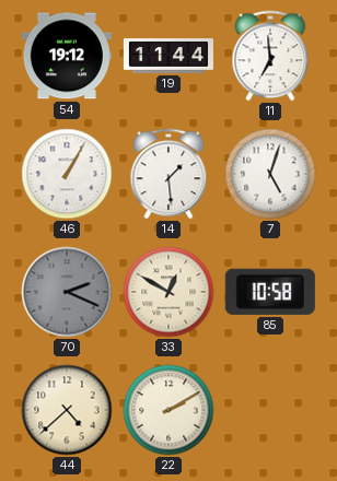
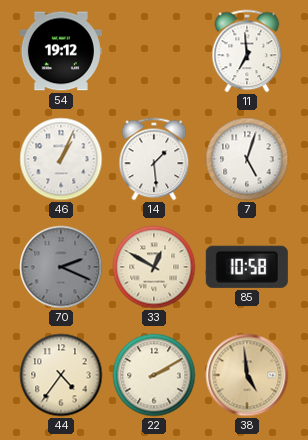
19: 11:44 -> none
46: 1:05 -> 1:04
44: 4:38 -> 4:36
38: none -> 4:59
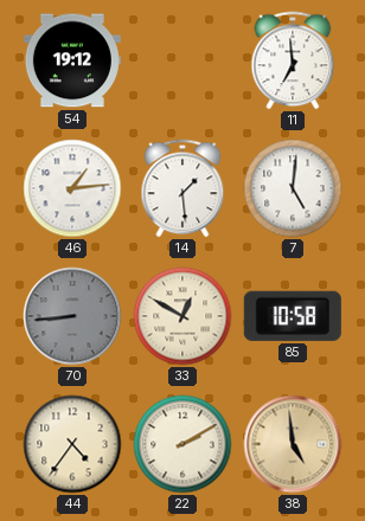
46: 1:04 -> 1:14
7: 5:03 -> 5:01
70: 2:19 -> 8:44
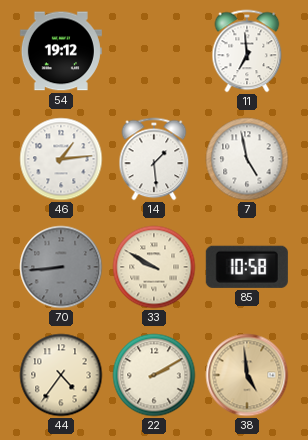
7: 5:01 -> 4:58
33: 12:50 -> 9:50
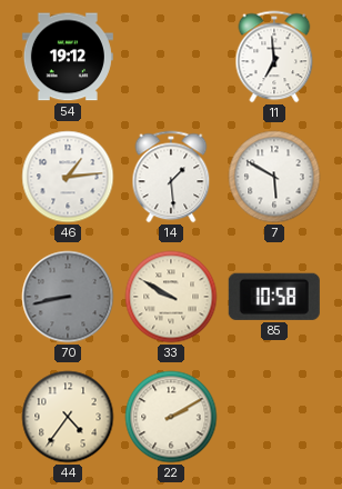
7: 4:58 -> 5:50
70: 8:44 -> 8:43
38: 4:59 -> none
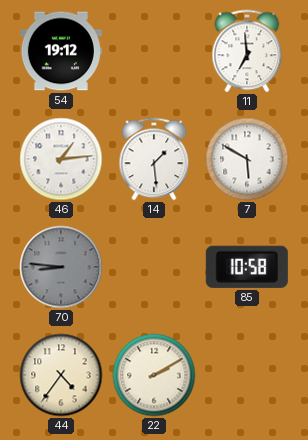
70: 8:43 -> 8:46
33: 9:50 -> none
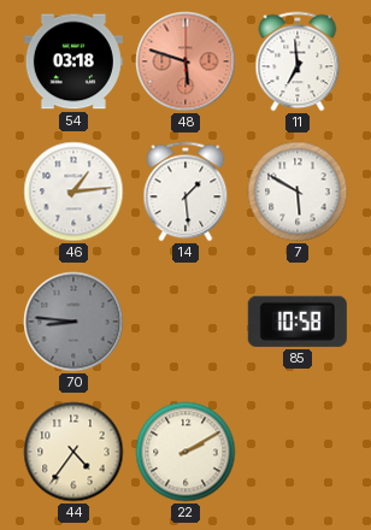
54: 19:12 -> 03:18
48: none -> 5:48
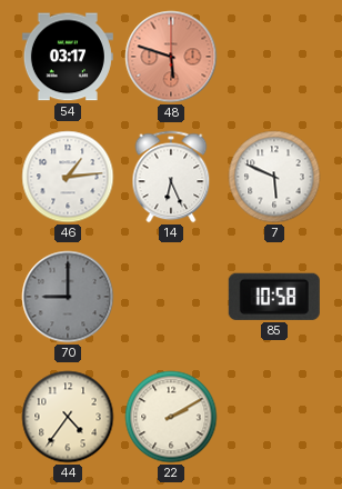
54: 03:18 -> 03:17
11: 6:59 -> none
14: 1:29 -> 6:26
7: 5:50 -> 5:49
70: 8:46 -> 9:00
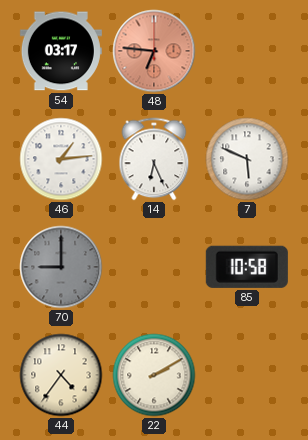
48: 5:48 -> 6:46
